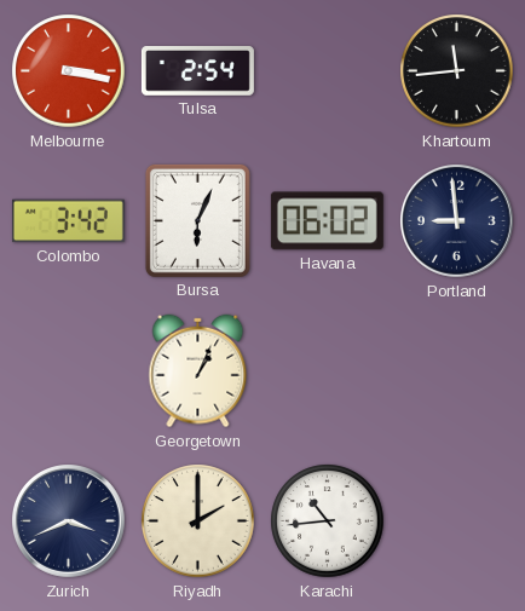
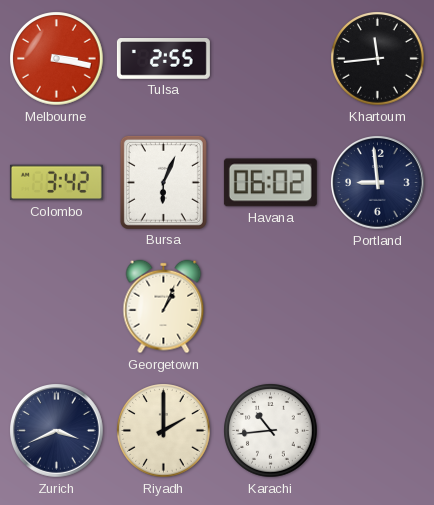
Tulsa: 2:54 -> 2:55
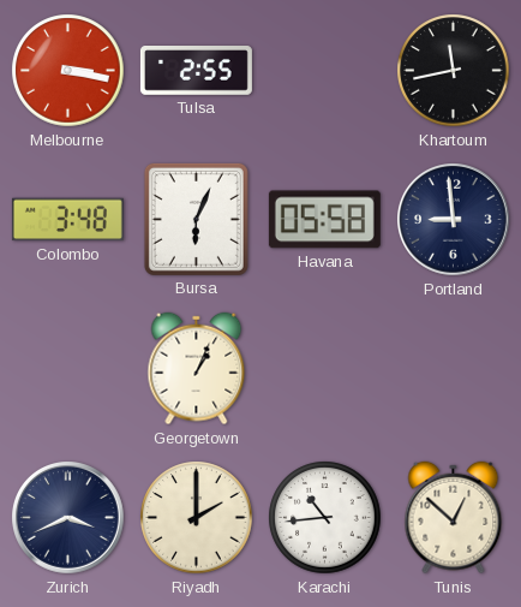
Khartoum: 11:44 -> 11:43
Colombo: 3:42 -> 3:48
Havana: 06:02 -> 05:58
Tunis: none -> 12:52
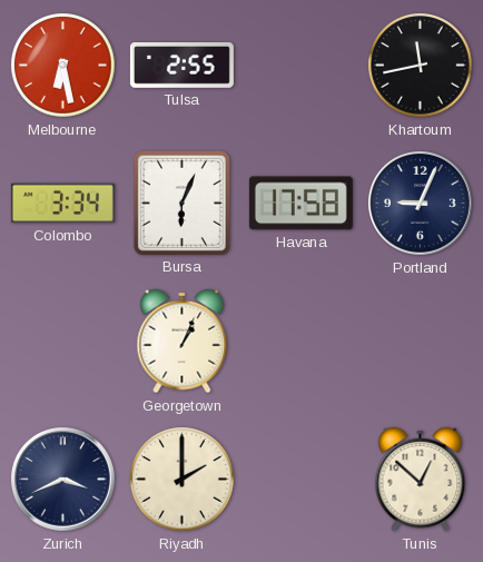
Melbourne: 3:17 -> 6:28
Colombo: 3:48 -> 3:34
Havana: 05:58 -> 17:58
Portland: 8:59 -> 9:04
Karachi: 10:44 -> none
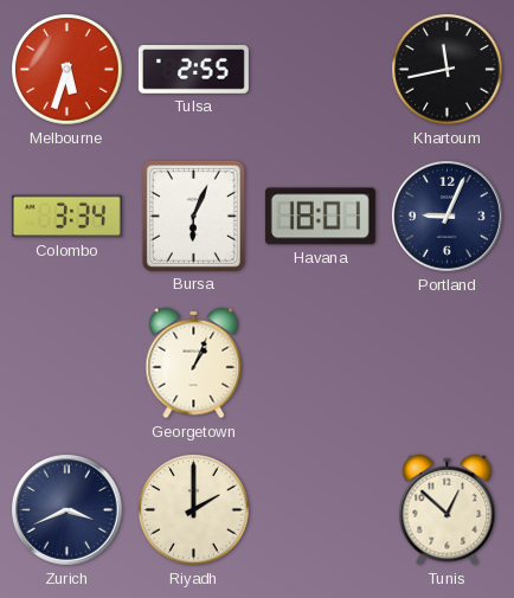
Melbourne: 6:28 -> 5:33
Havana: 17:58 -> 18:01
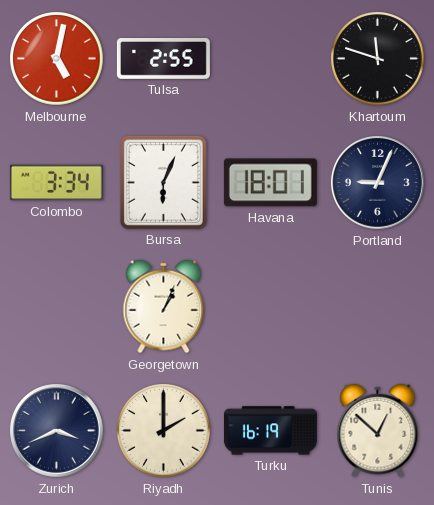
Melbourne: 5:33 -> 5:02
Khartoum: 11:43 -> 11:48
Turku: none -> 16:19
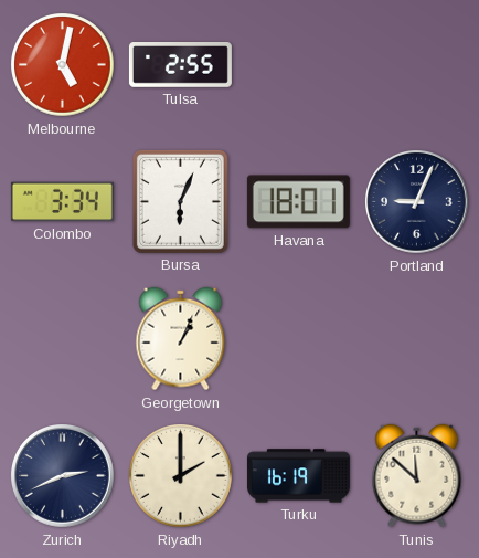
Khartoum: 11:48 -> none
Zurich: 3:41 -> 2:41
Tunis: 12:52 -> 11:52
